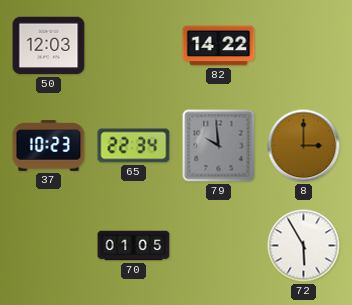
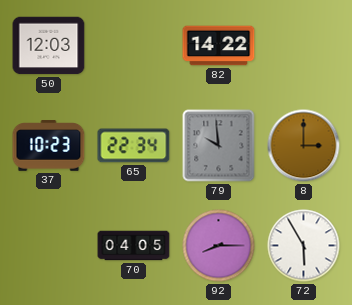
70: 01:05 -> 04:05
92: none -> 8:15
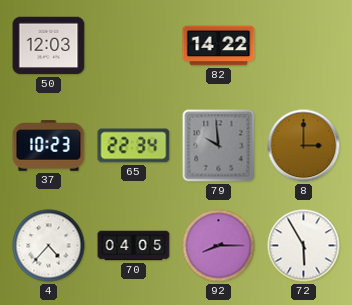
4: none -> 4:37
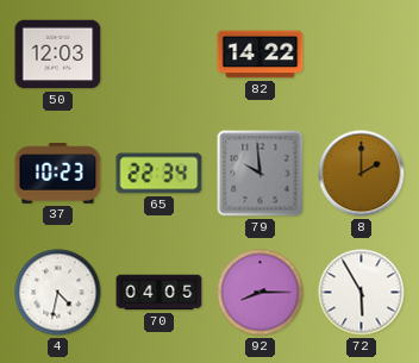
8: 3:00 -> 2:00
4: 4:37 -> 4:32
